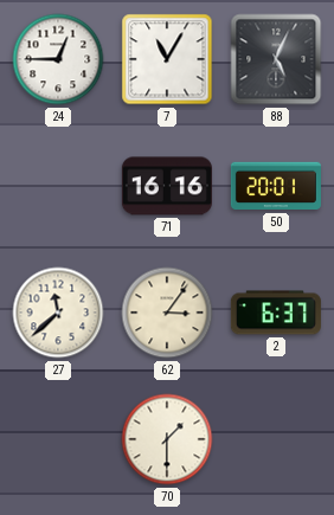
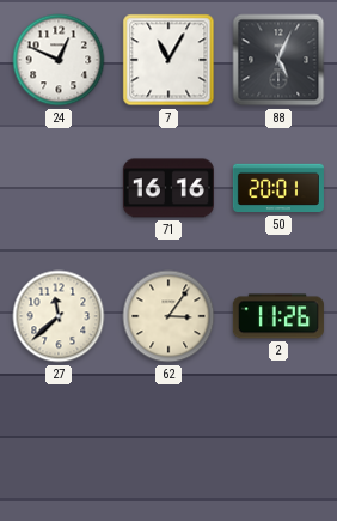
24: 12:45 -> 12:49
2: 6:37 -> 11:26
70: 1:30 -> none
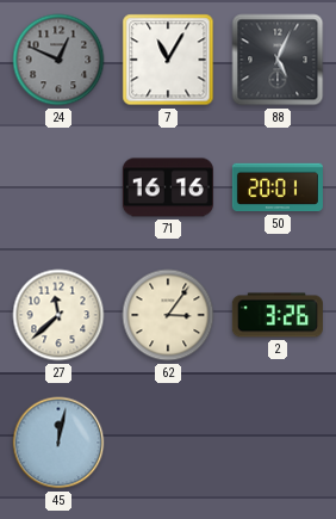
24 dial: white -> grey
2: 11:26 -> 3:26
45: none -> 12:02
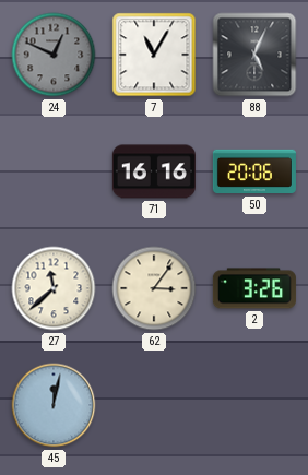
50: 20:01 -> 20:06
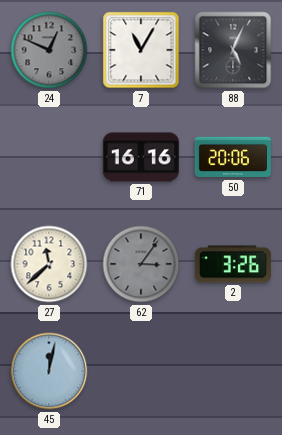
62 dial: cream -> grey
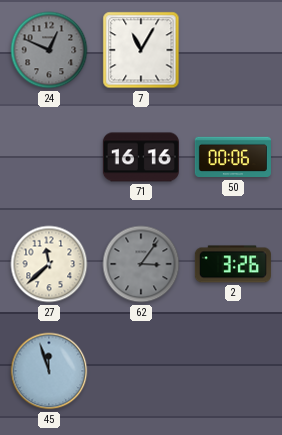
88: 5:04 -> none
50: 20:06 -> 00:06
45: 12:02 -> 11:57
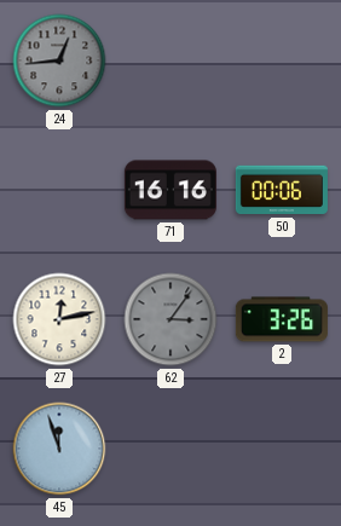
24: 12:49 -> 12:44
7: 11:05 -> none
27: 11:38 -> 12:13
